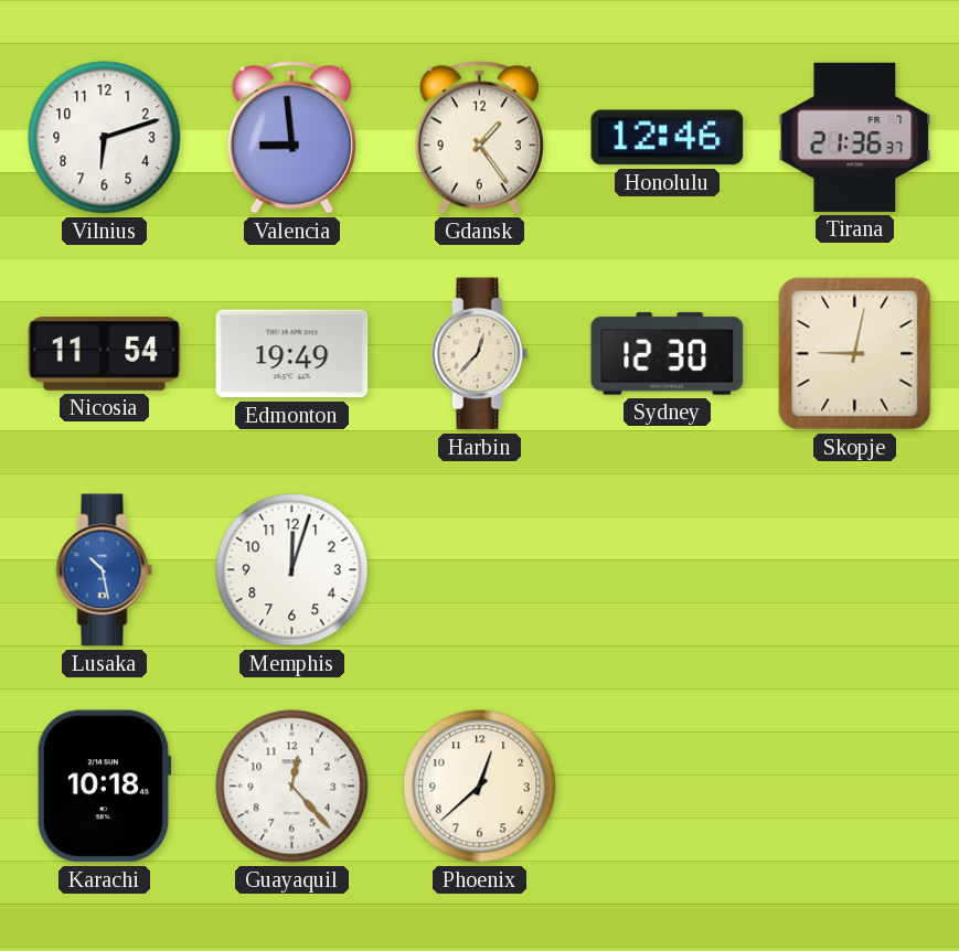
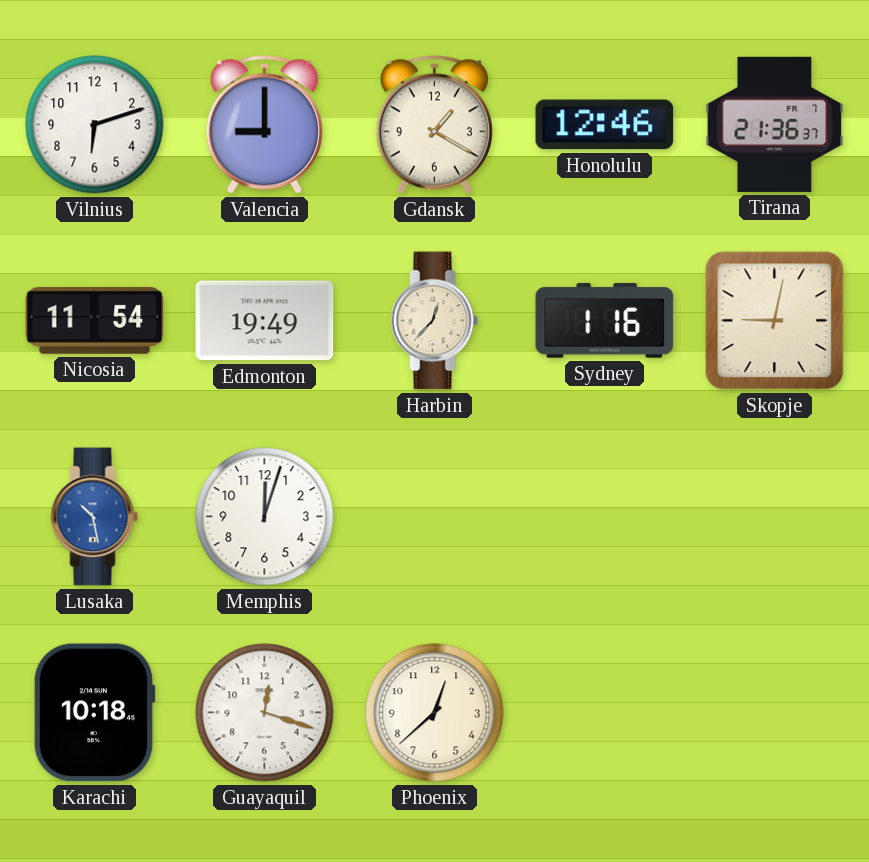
Valencia: 8:59 -> 9:00
Gdansk: 1:24 -> 1:20
Sydney: 12:30 -> 1:16
Guayaquil: 12:23 -> 12:18
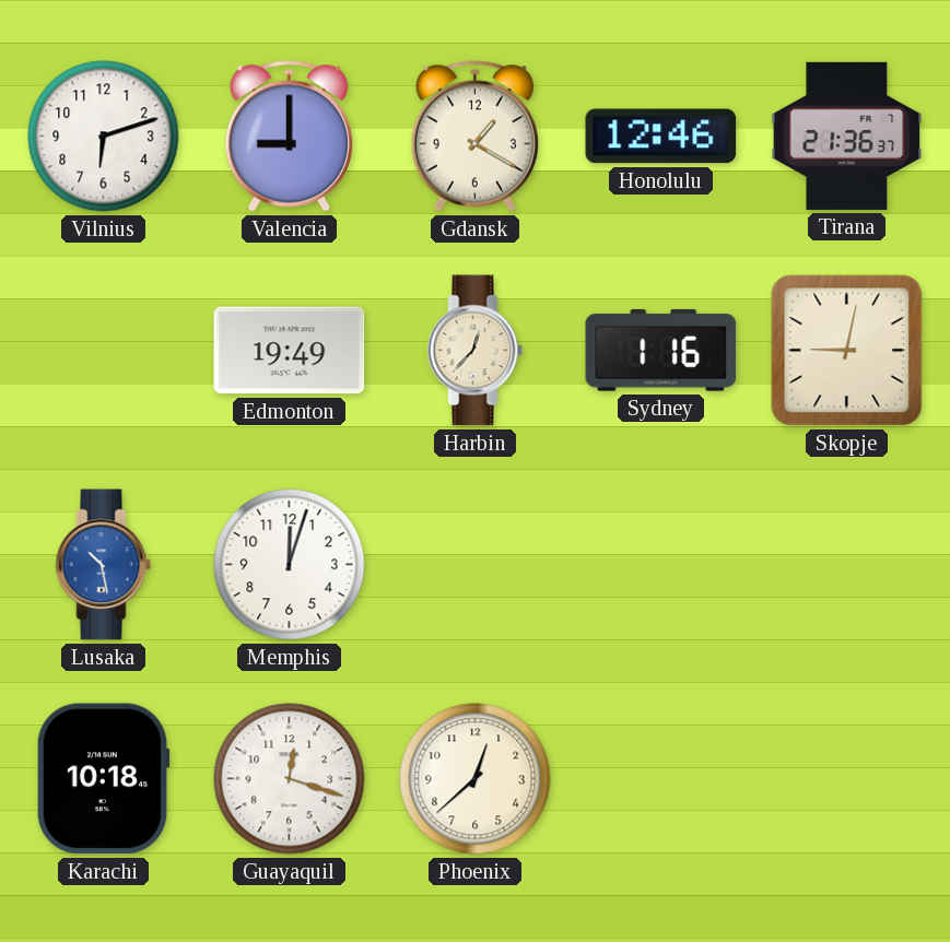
Nicosia: 11:54 -> none
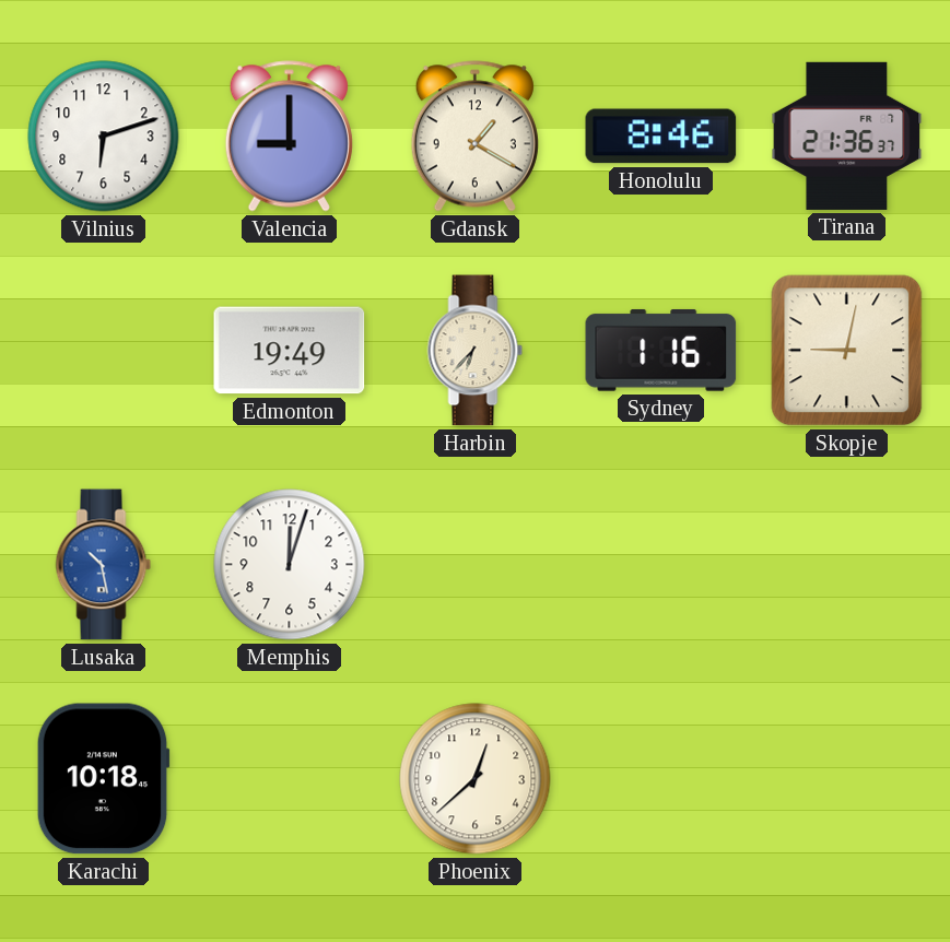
Honolulu: 12:46 -> 8:46
Harbin: 12:37 -> 6:37
Guayaquil: 12:18 -> none
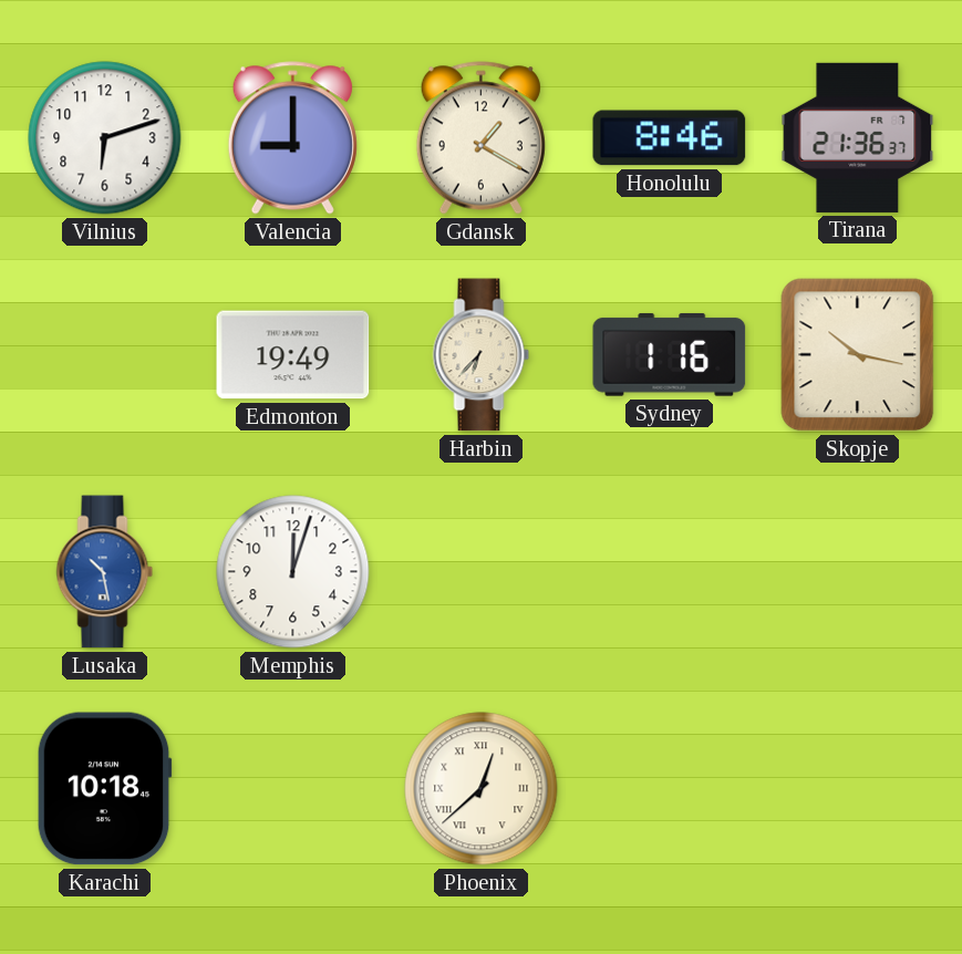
Skopje: 9:02 -> 10:17
Phoenix numerals: Arabic -> Roman
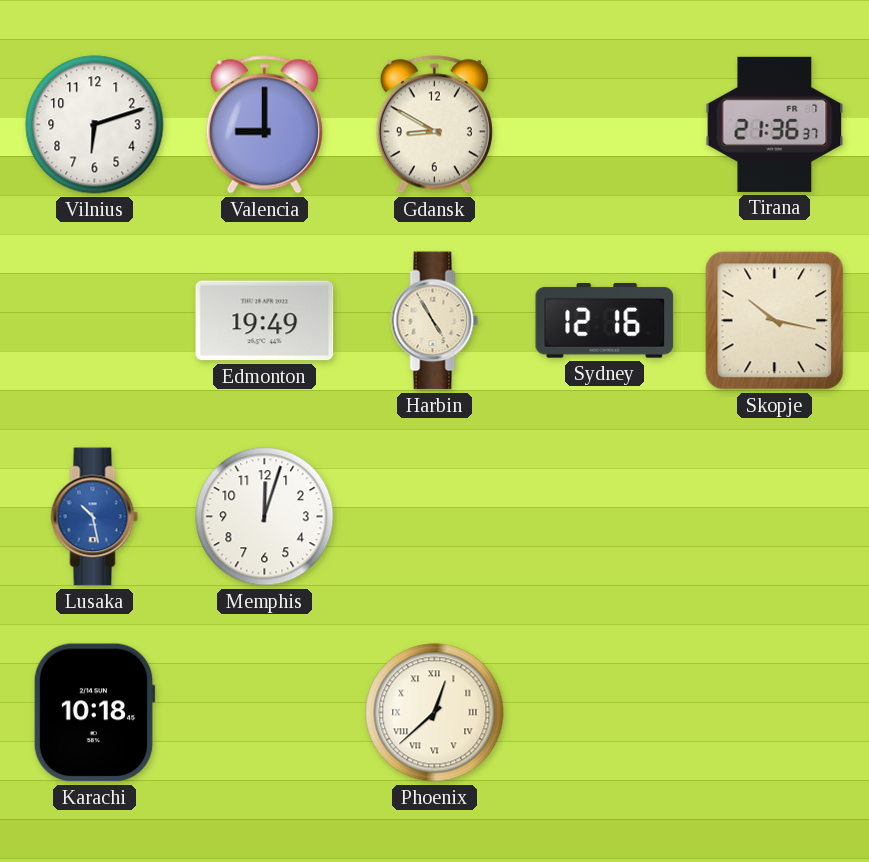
Gdansk: 1:20 -> 8:50
Honolulu: 8:46 -> none
Harbin: 6:37 -> 4:55
Sydney: 1:16 -> 12:16
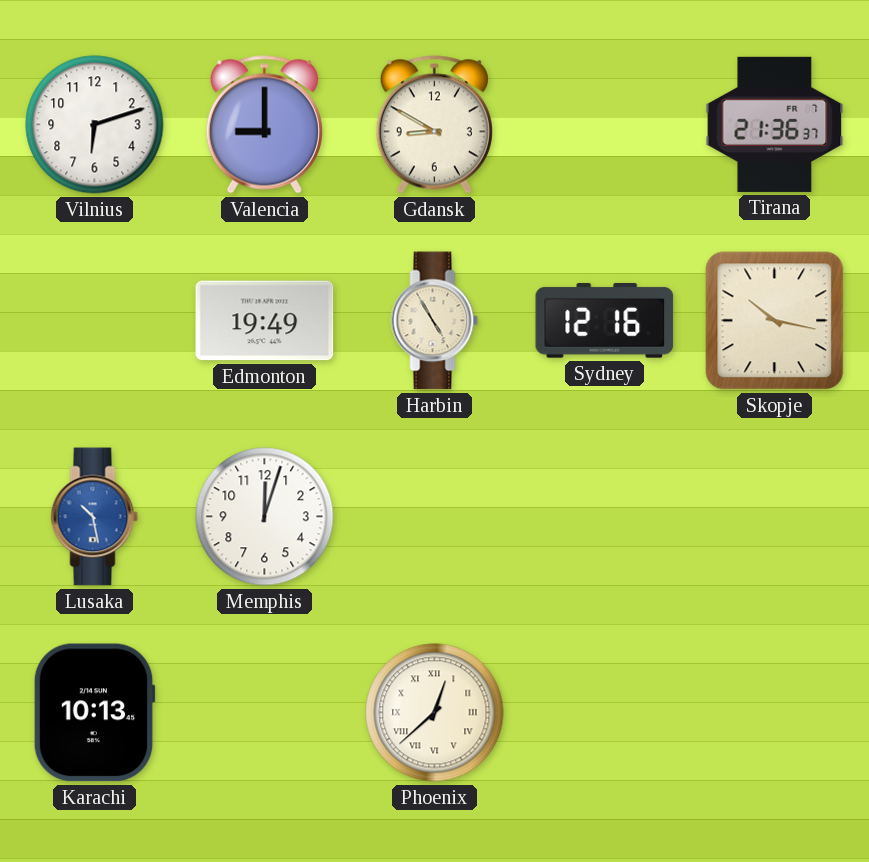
Karachi: 10:18 -> 10:13
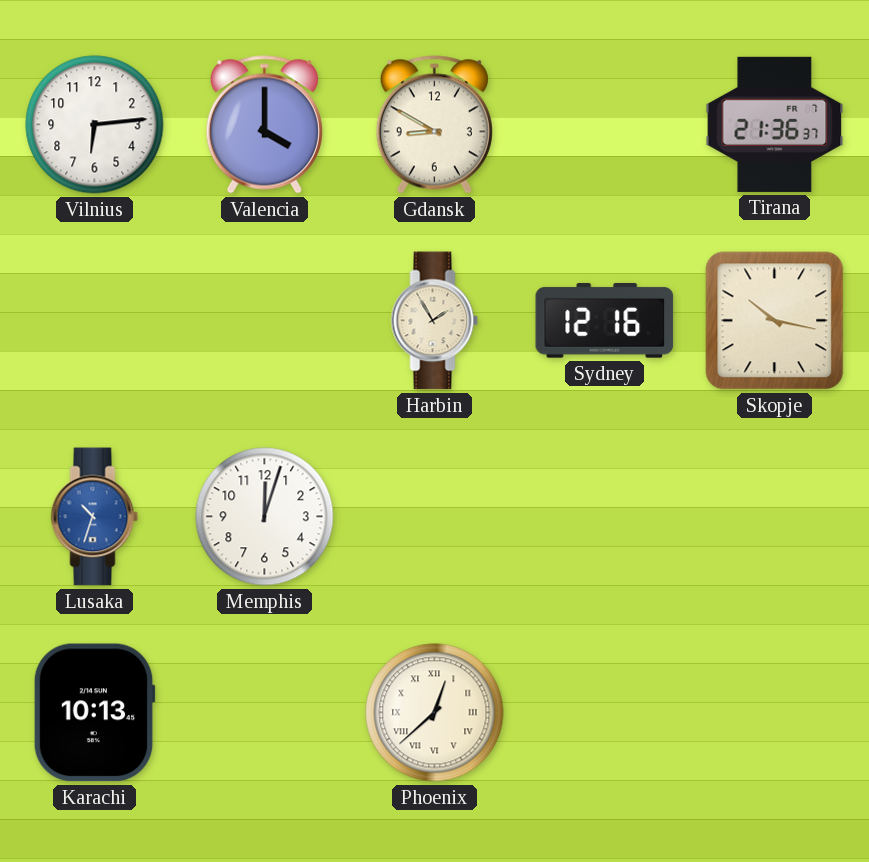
Vilnius: 6:12 -> 6:14
Valencia: 9:00 -> 4:00
Edmonton: 19:49 -> none
Harbin: 4:55 -> 1:55
Lusaka: 10:28 -> 10:33
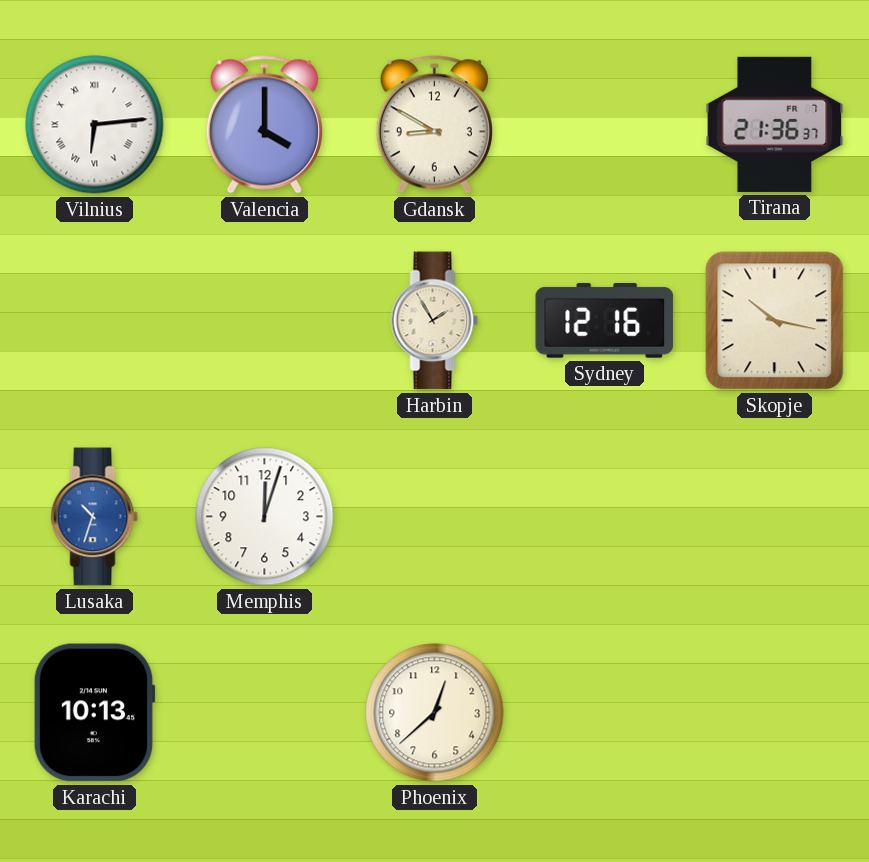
Vilnius numerals: Arabic -> Roman
Phoenix numerals: Roman -> Arabic
